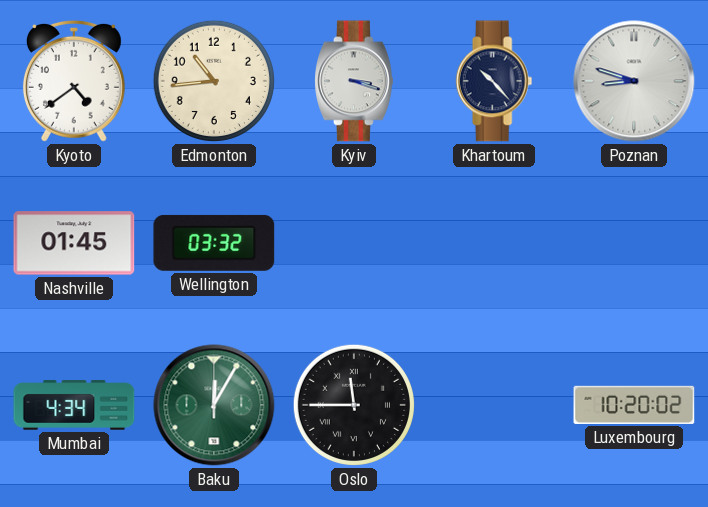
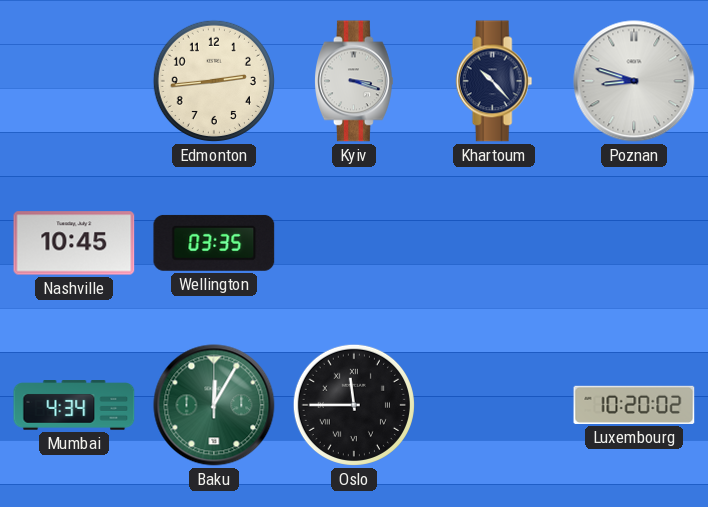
Kyoto: 4:39 -> none
Edmonton: 10:44 -> 2:44
Nashville: 01:45 -> 10:45
Wellington: 03:32 -> 03:35
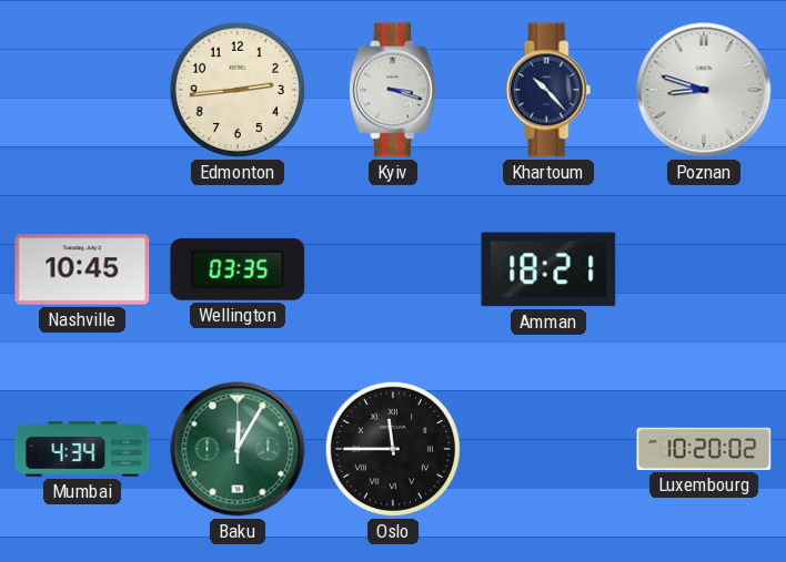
Amman: none -> 18:21
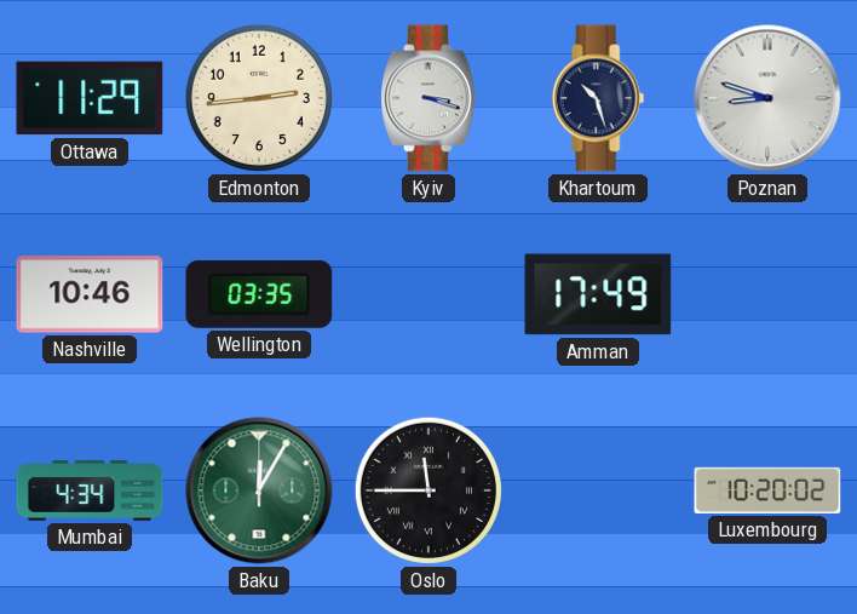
Ottawa: none -> 11:29
Khartoum: 10:23 -> 10:27
Nashville: 10:45 -> 10:46
Amman: 18:21 -> 17:49
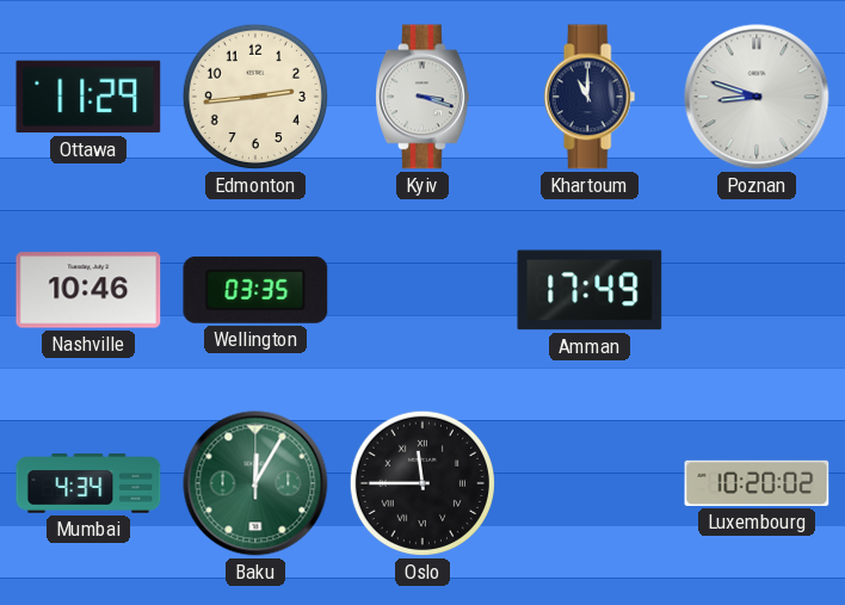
Khartoum: 10:27 -> 11:00
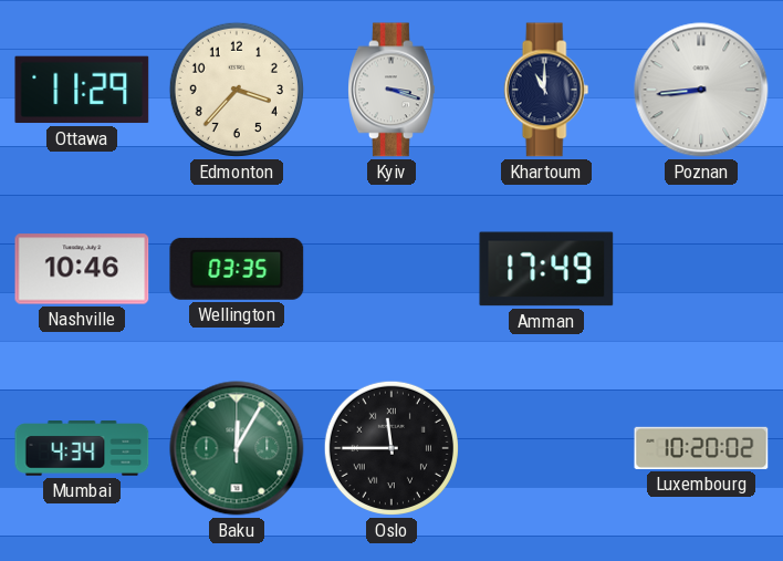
Edmonton: 2:44 -> 3:37
Poznan: 8:48 -> 8:44
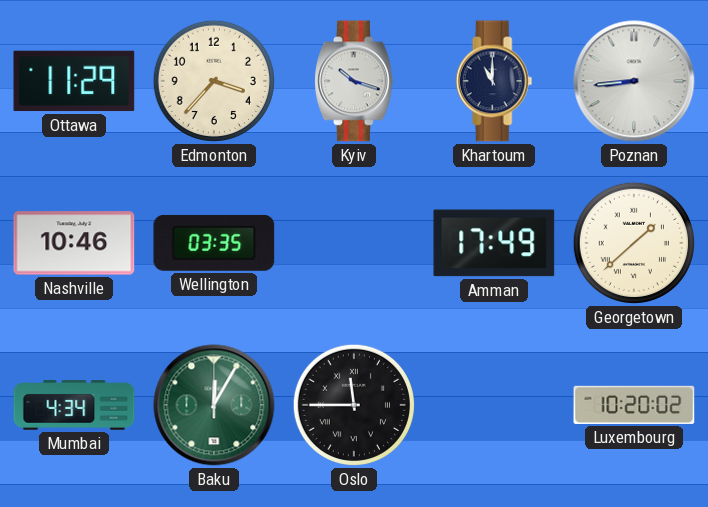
Kyiv: 3:18 -> 10:18
Georgetown: none -> 1:38
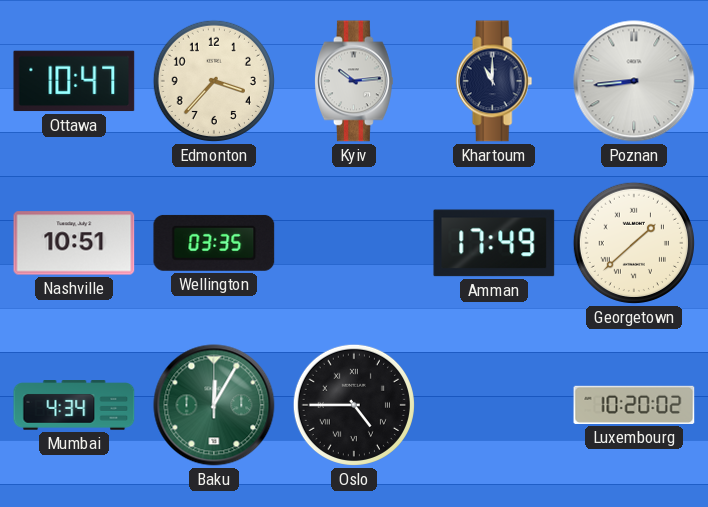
Ottawa: 11:29 -> 10:47
Kyiv: 10:18 -> 10:14
Nashville: 10:46 -> 10:51
Oslo: 11:45 -> 4:45
